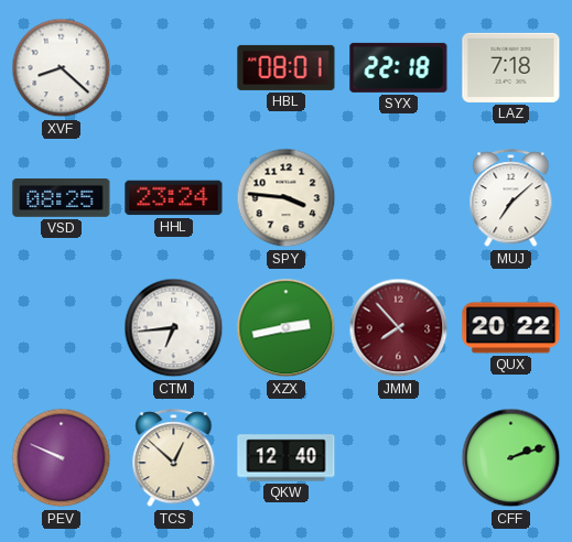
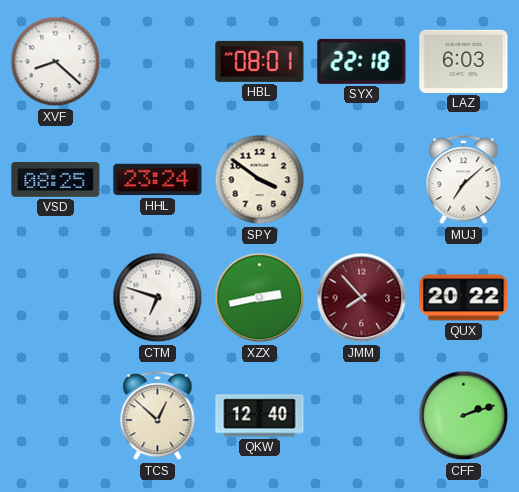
LAZ: 7:18 -> 6:03
SPY: 3:46 -> 3:51
CTM: 6:44 -> 6:48
PEV: 9:49 -> none
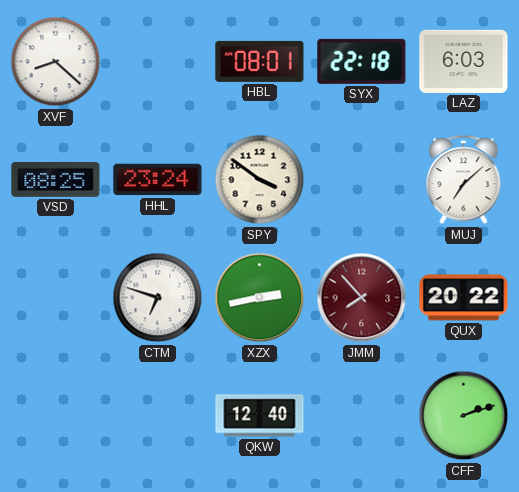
TCS: 12:52 -> none
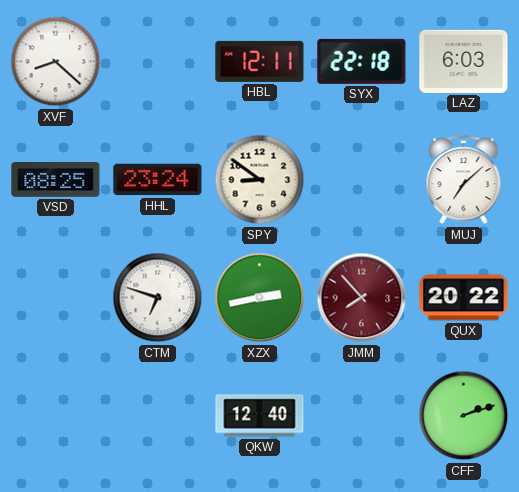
HBL: 08:01 -> 12:11
SPY: 3:51 -> 8:51
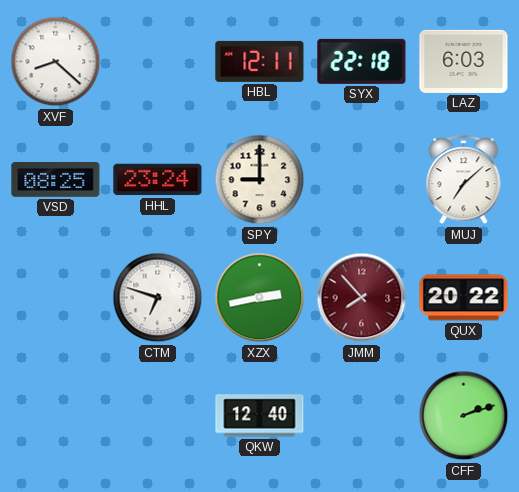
SPY: 8:51 -> 9:00
